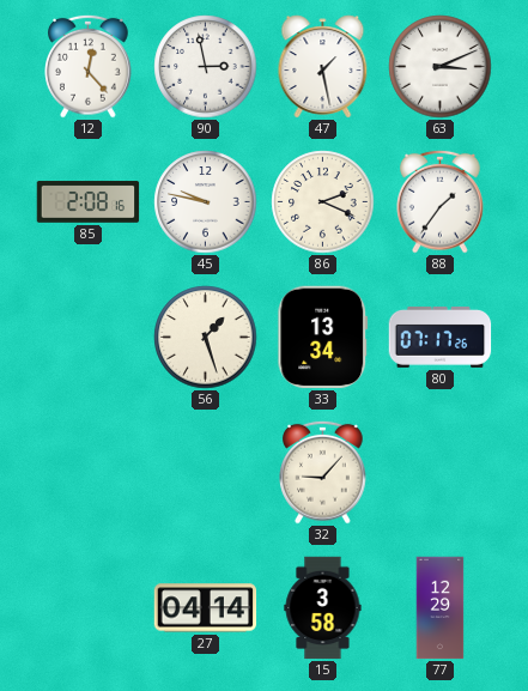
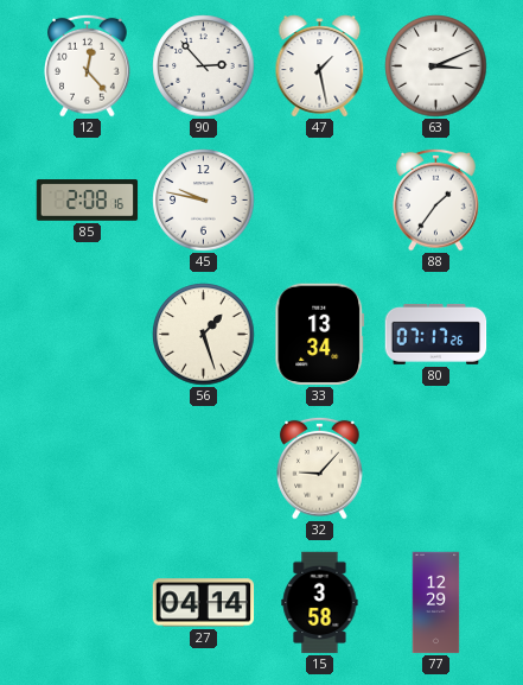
90: 2:58 -> 2:53
86: 2:19 -> none
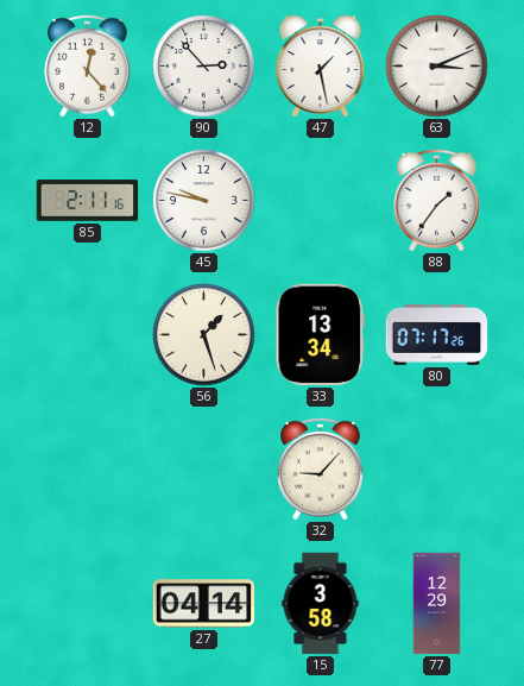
85: 2:08 -> 2:11
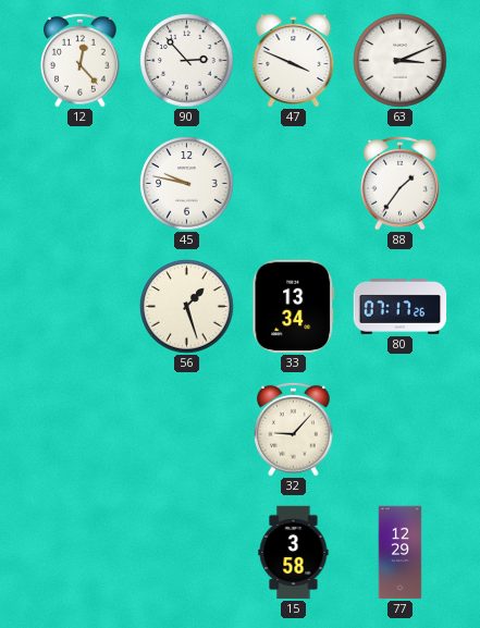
47: 1:28 -> 3:49
85: 2:11 -> none
27: 04:14 -> none
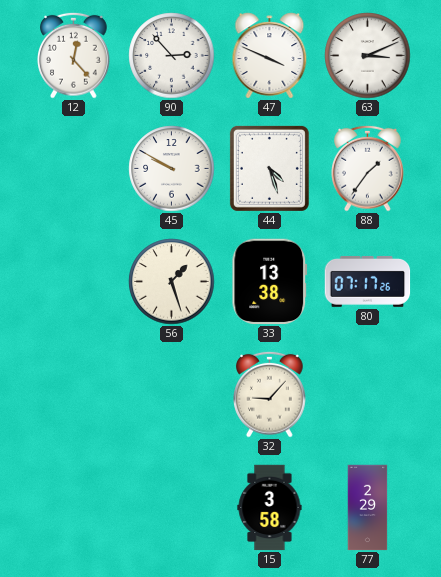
45: 9:47 -> 9:50
44: none -> 4:27
33: 13:34 -> 13:38
77: 12:29 -> 2:29
